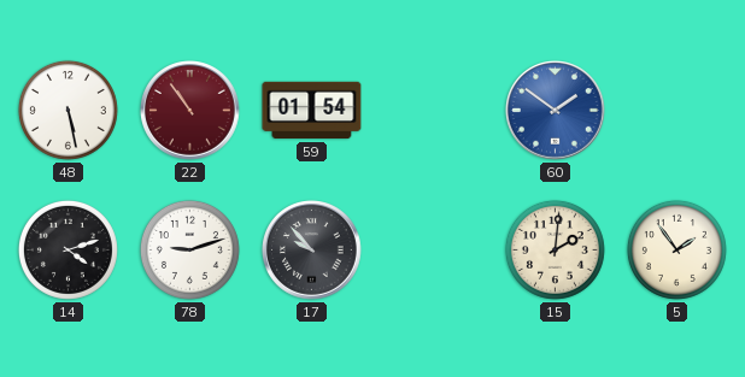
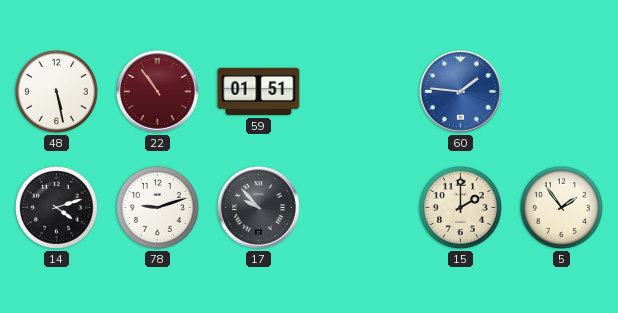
59: 01:54 -> 01:51
60: 1:51 -> 1:46
15: 2:01 -> 2:00
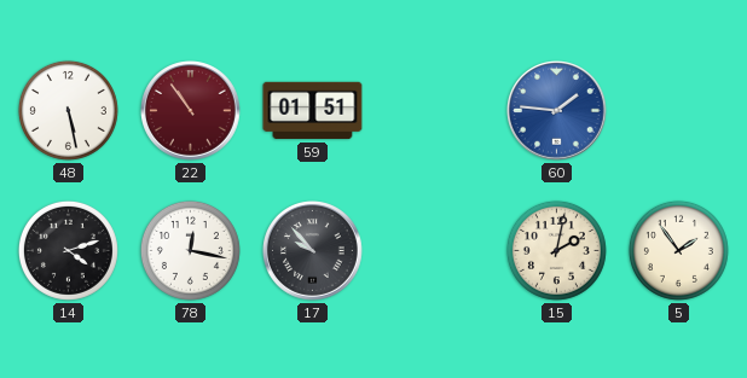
78: 9:12 -> 12:17
15: 2:00 -> 2:02
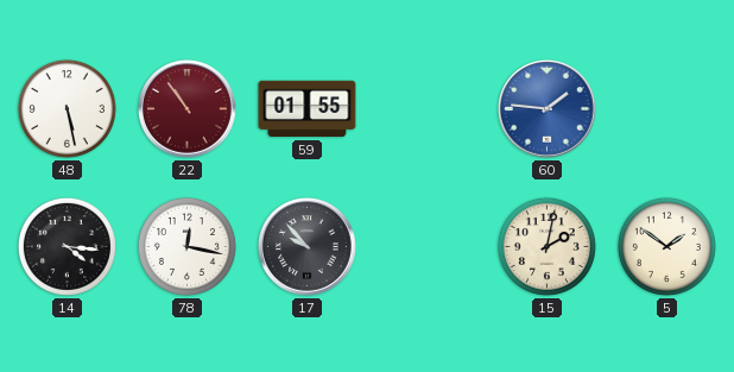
59: 01:51 -> 01:55
14: 4:12 -> 4:16
5: 1:54 -> 1:51
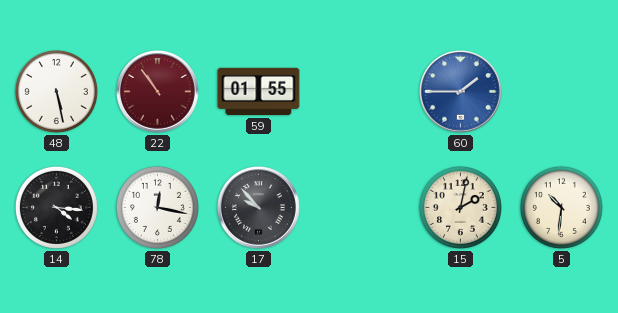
60: 1:46 -> 1:45
5: 1:51 -> 10:31
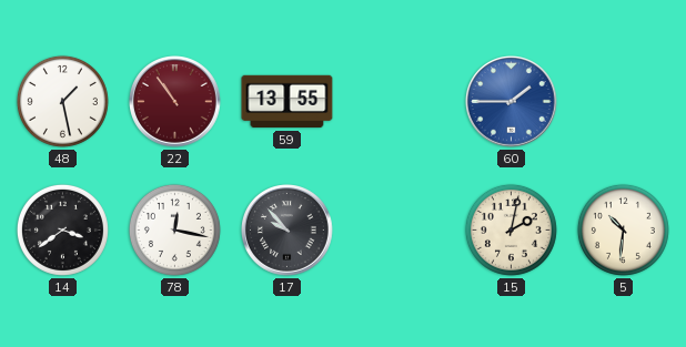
48: 5:28 -> 1:28
59: 01:55 -> 13:55
14: 4:16 -> 3:39
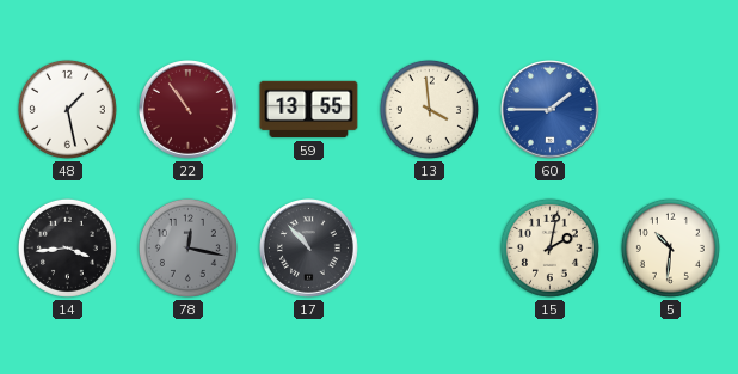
13: none -> 3:59
14: 3:39 -> 3:44
78 dial: white -> grey
17: 9:53 -> 10:53
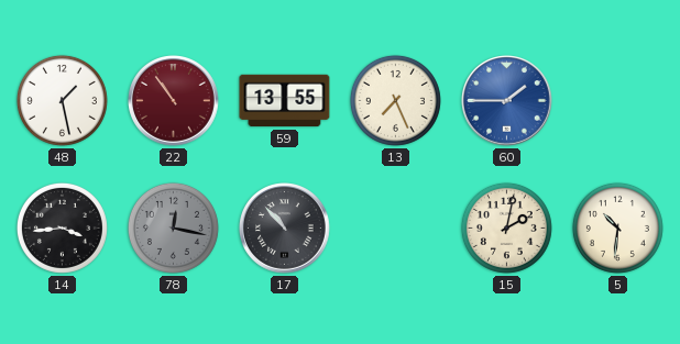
13: 3:59 -> 7:26
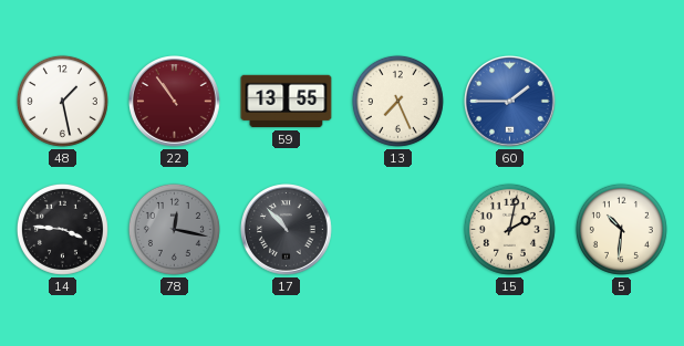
14: 3:44 -> 3:46
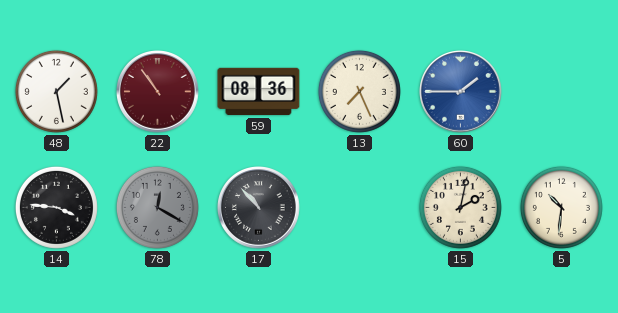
59: 13:55 -> 08:36
78: 12:17 -> 12:20
